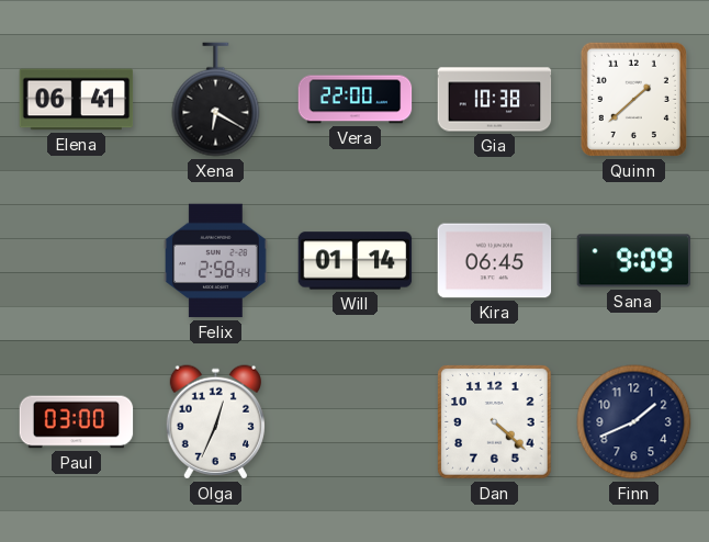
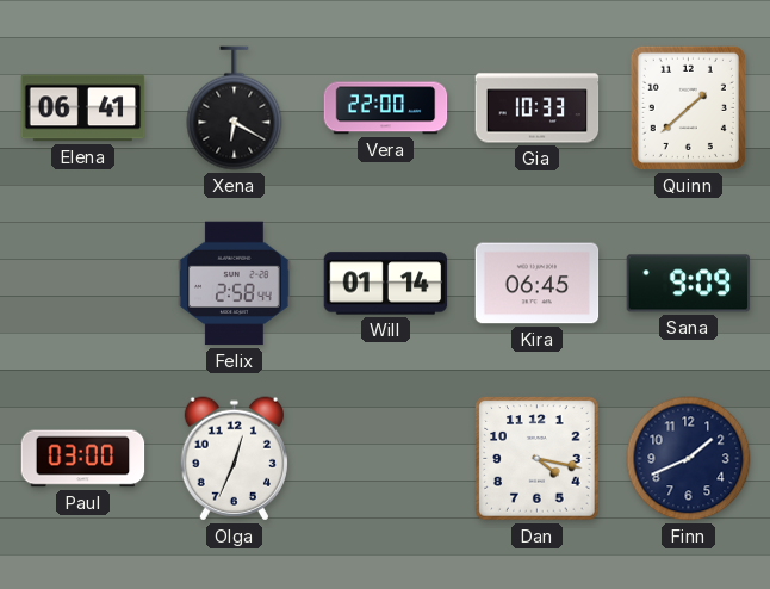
Gia: 10:38 -> 10:33
Dan: 4:22 -> 4:17
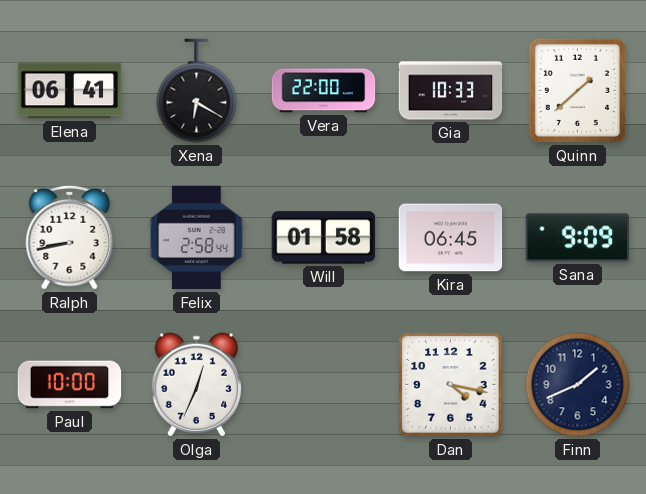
Ralph: none -> 8:43
Will: 01:14 -> 01:58
Paul: 03:00 -> 10:00
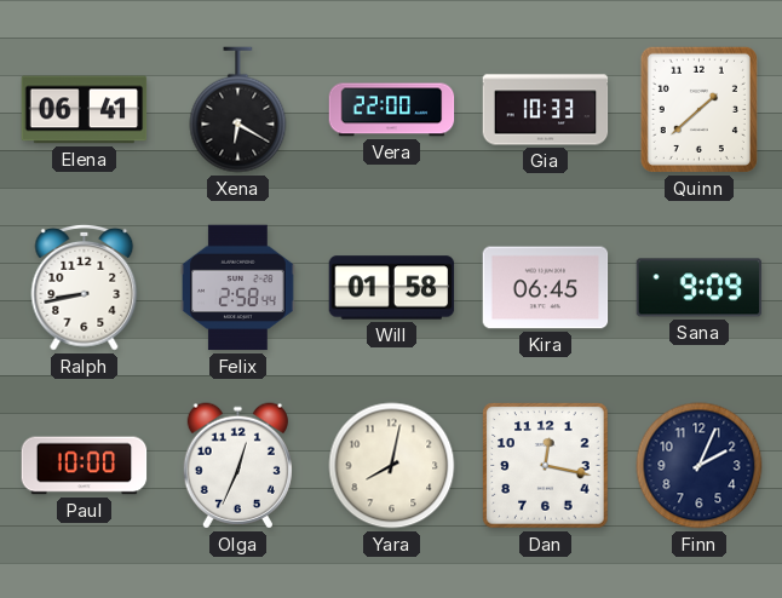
Yara: none -> 8:02
Dan: 4:17 -> 12:17
Finn: 1:41 -> 2:04
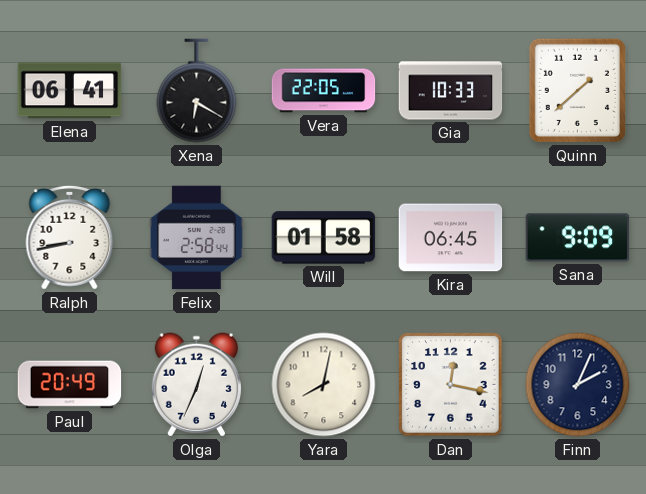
Vera: 22:00 -> 22:05
Paul: 10:00 -> 20:49
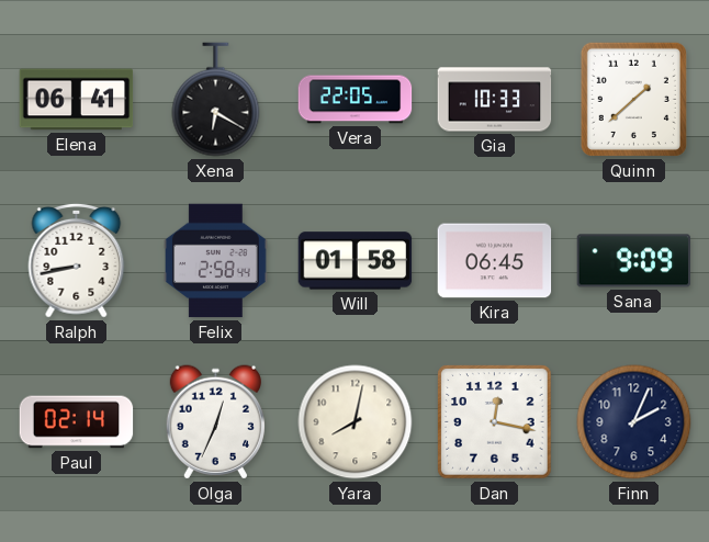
Paul: 20:49 -> 02:14
